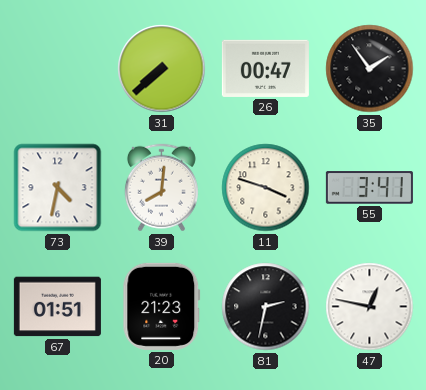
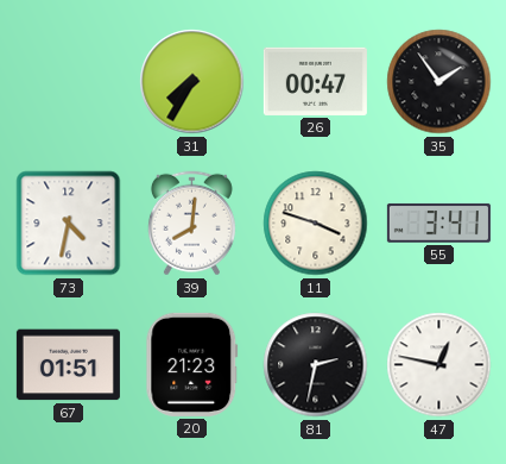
31: 7:38 -> 7:35
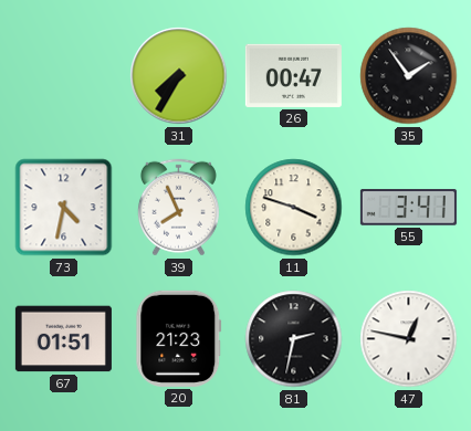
39: 8:01 -> 7:56
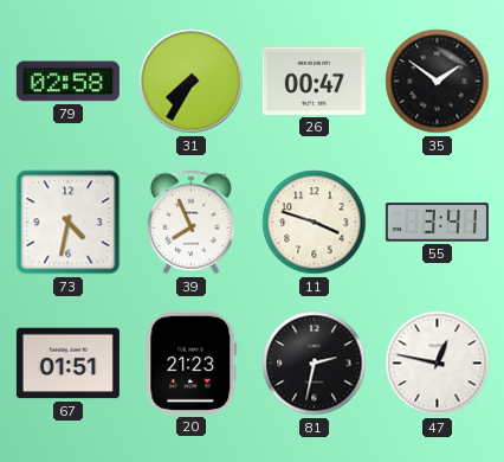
79: none -> 02:58
35: 1:54 -> 1:51
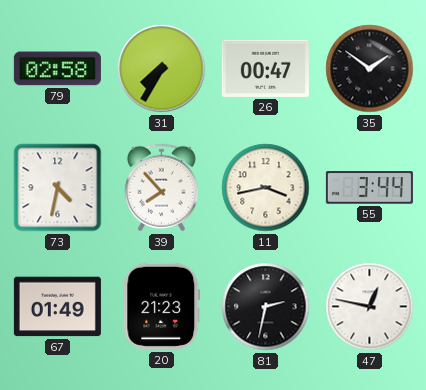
39: 7:56 -> 7:53
11: 3:48 -> 3:43
55: 3:41 -> 3:44
67: 01:51 -> 01:49
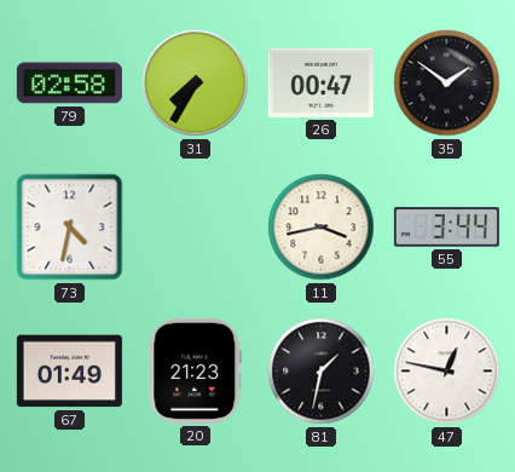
39: 7:53 -> none
81: 2:32 -> 1:32
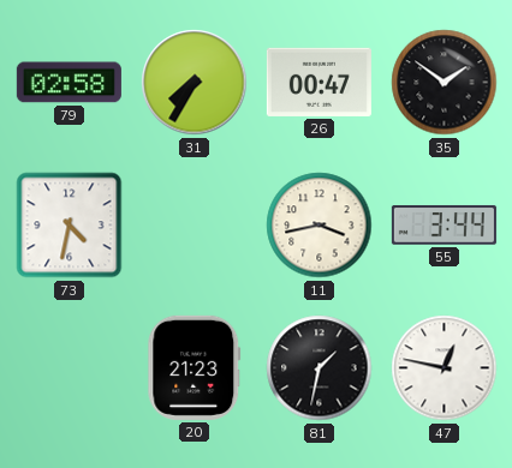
67: 01:49 -> none
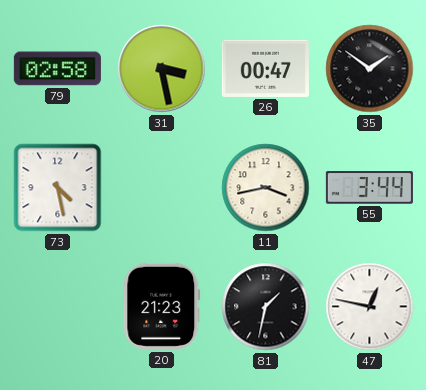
31: 7:35 -> 3:28
73: 4:32 -> 4:28
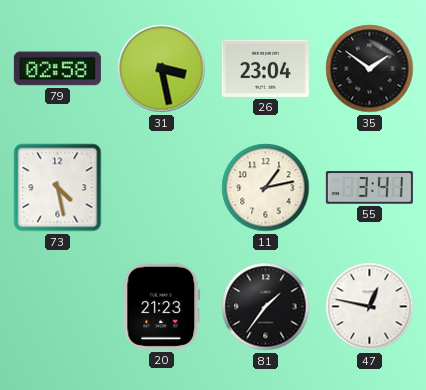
26: 00:47 -> 23:04
11: 3:43 -> 1:13
55: 3:44 -> 3:41
81: 1:32 -> 1:36
